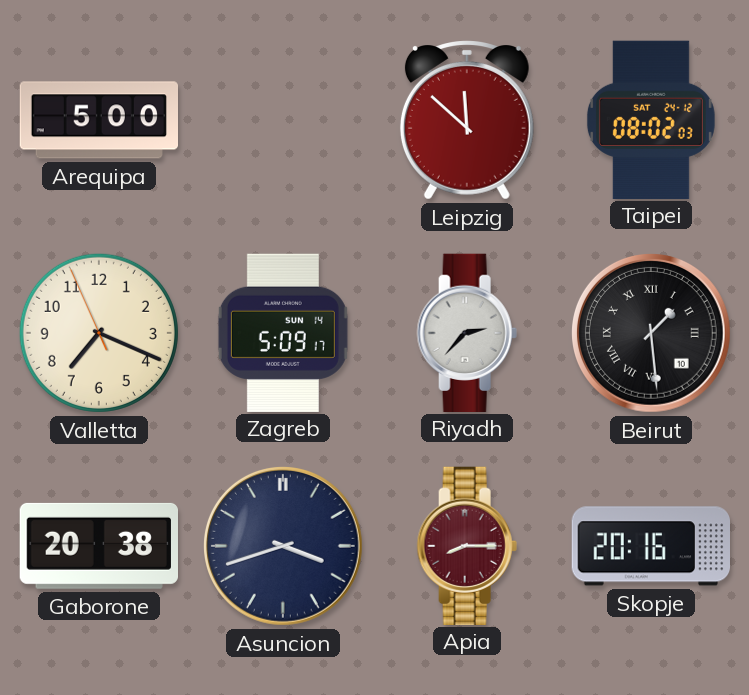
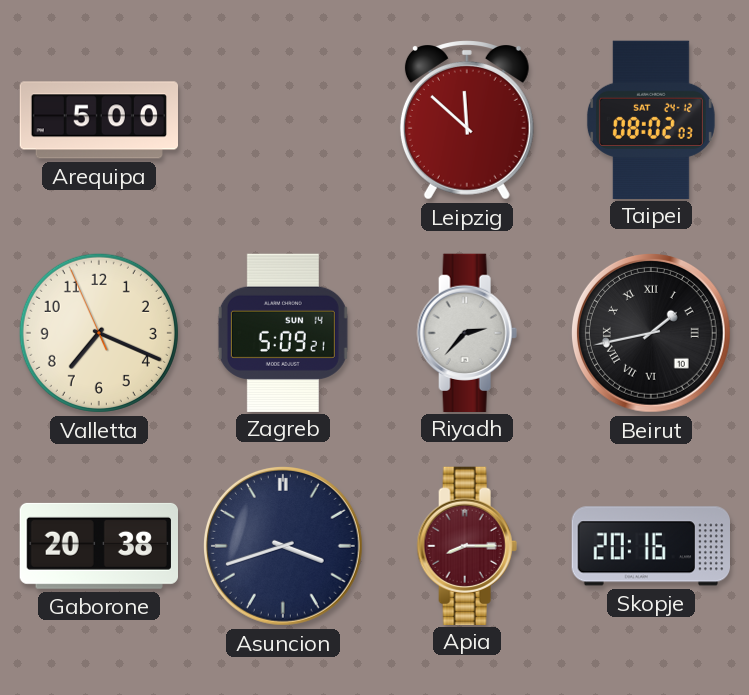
Zagreb: 5:09:17 -> 5:09:21
Beirut: 1:29 -> 1:43
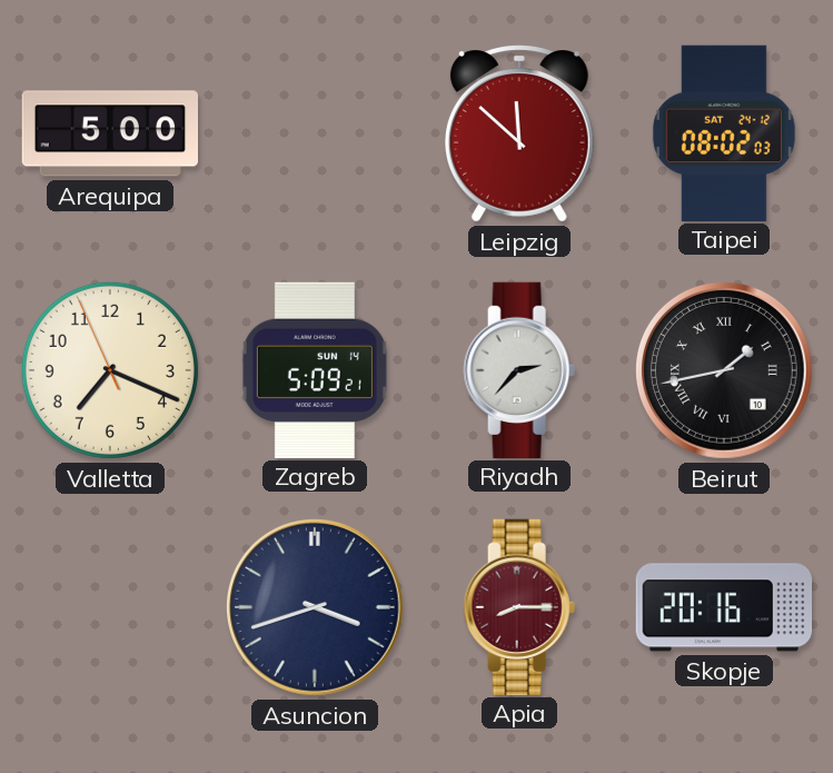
Gaborone: 20:38 -> none
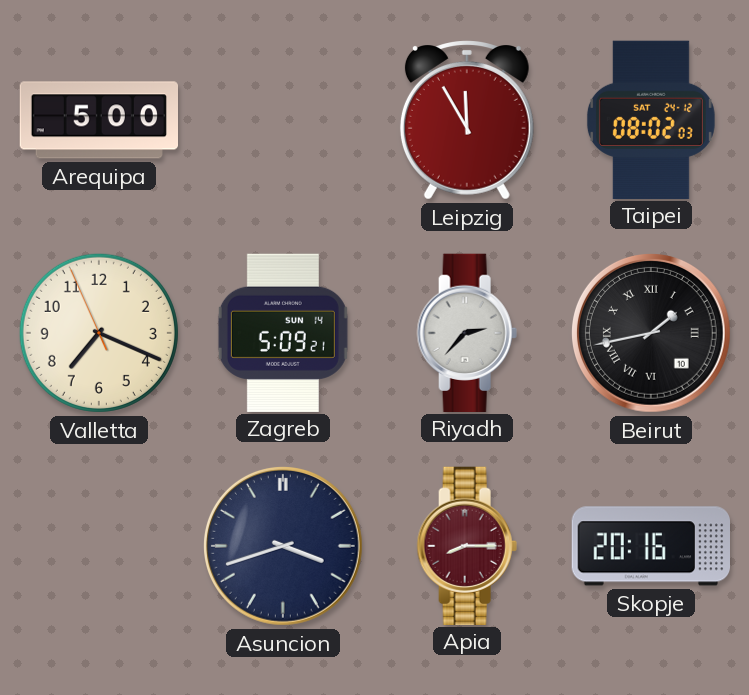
Leipzig: 11:52 -> 11:55
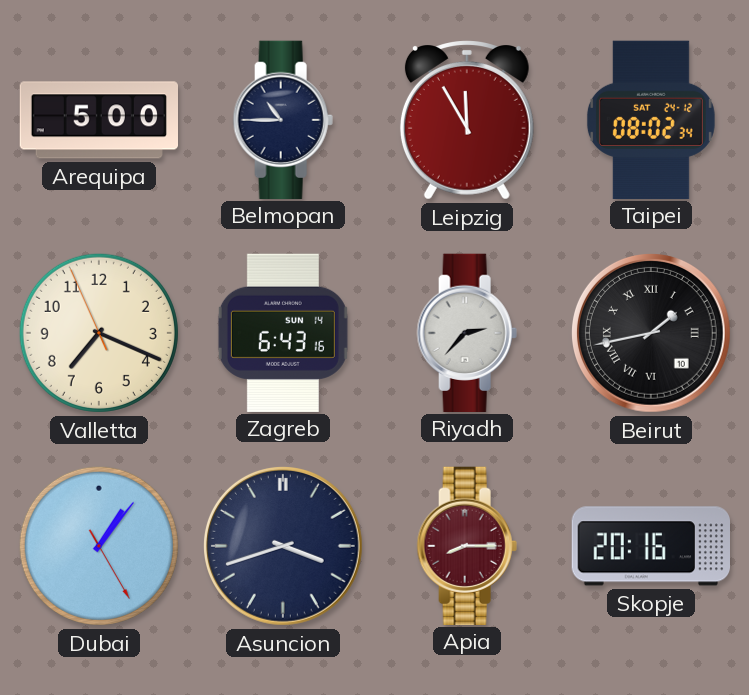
Belmopan: none -> 10:45
Taipei: 08:02:03 -> 08:02:34
Zagreb: 5:09 -> 6:43
Dubai: none -> 1:06
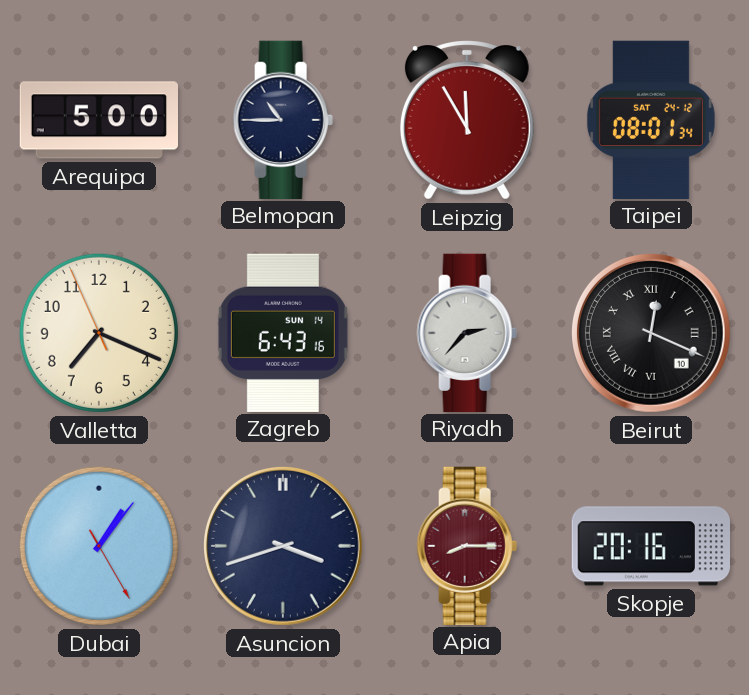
Taipei: 08:02 -> 08:01
Beirut: 1:43 -> 12:19
